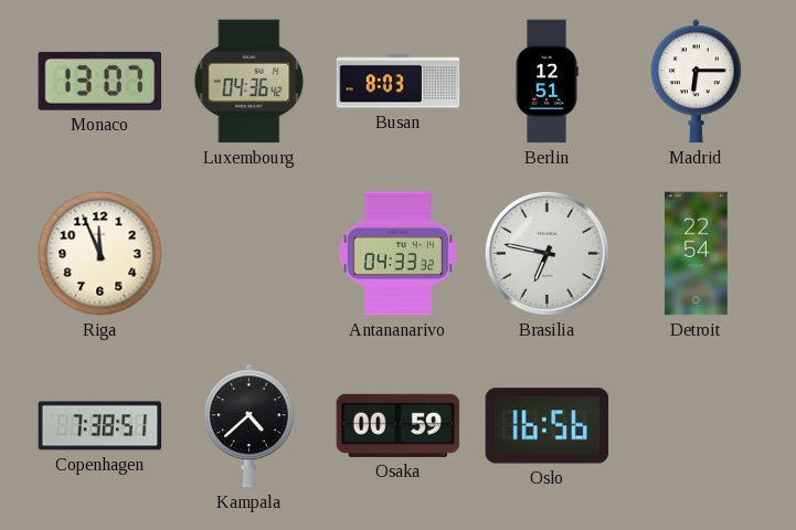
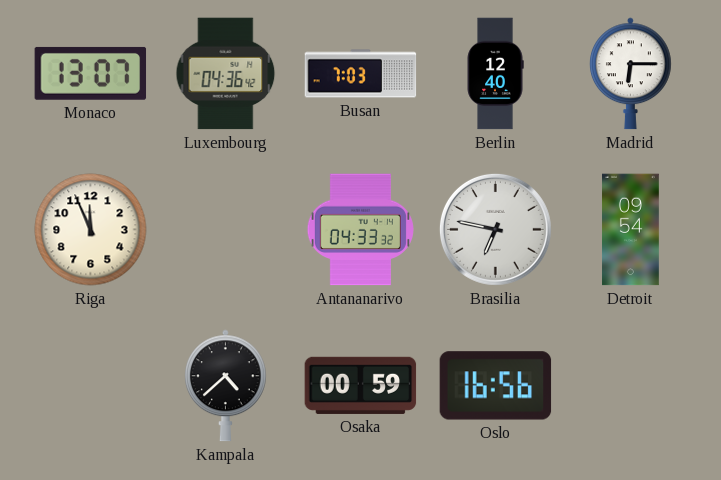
Busan: 8:03 -> 7:03
Berlin: 12:51 -> 12:40
Detroit: 22:54 -> 09:54
Copenhagen: 7:38 -> none
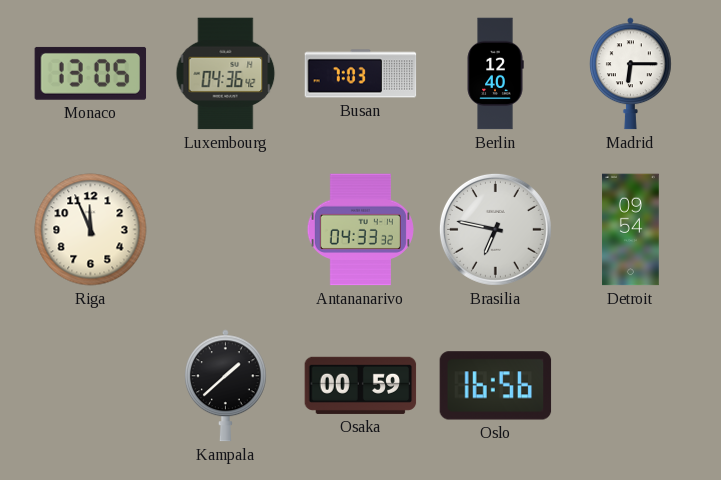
Monaco: 13:07 -> 13:05
Kampala: 4:38 -> 1:38
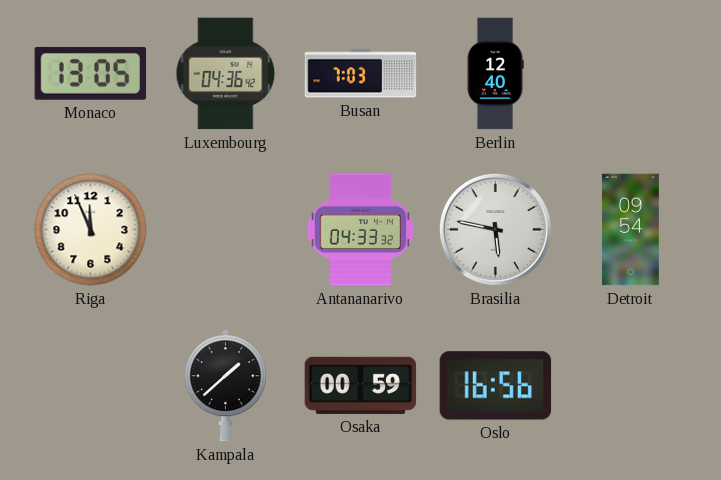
Madrid: 6:15 -> none
Brasilia: 6:47 -> 5:47
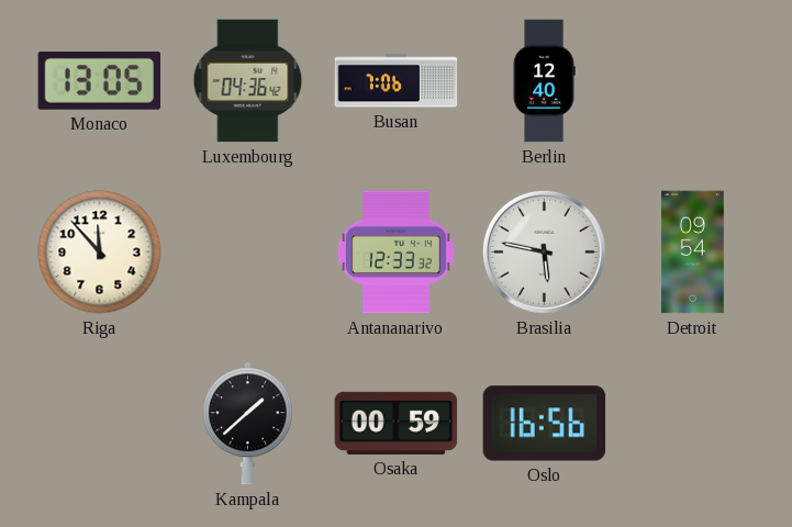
Busan: 7:03 -> 7:06
Riga: 11:56 -> 11:53
Antananarivo: 04:33 -> 12:33
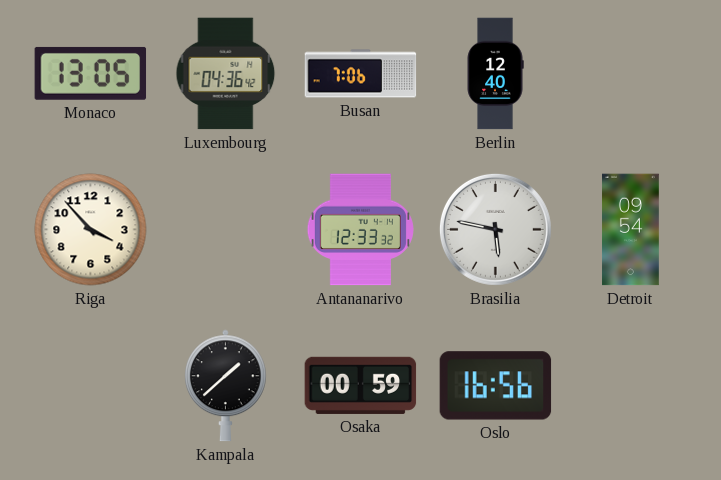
Riga: 11:53 -> 3:53
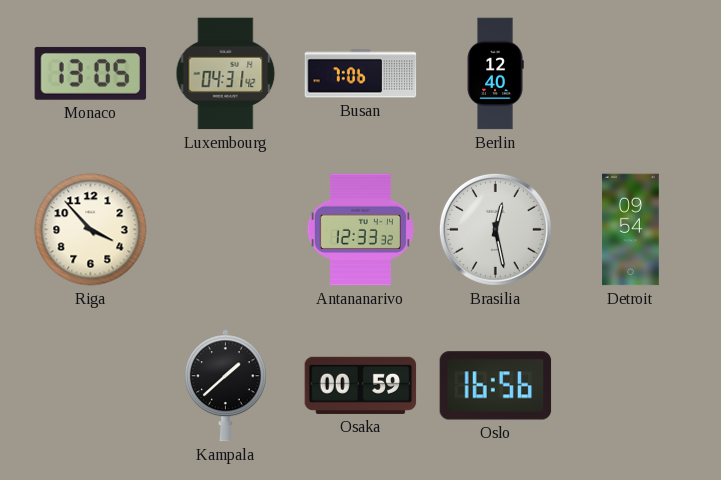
Luxembourg: 04:36 -> 04:31
Brasilia: 5:47 -> 12:28
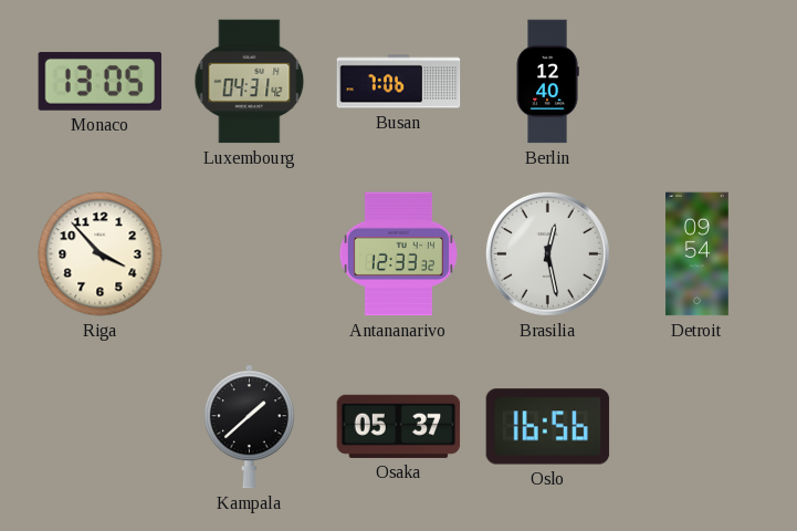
Osaka: 00:59 -> 05:37
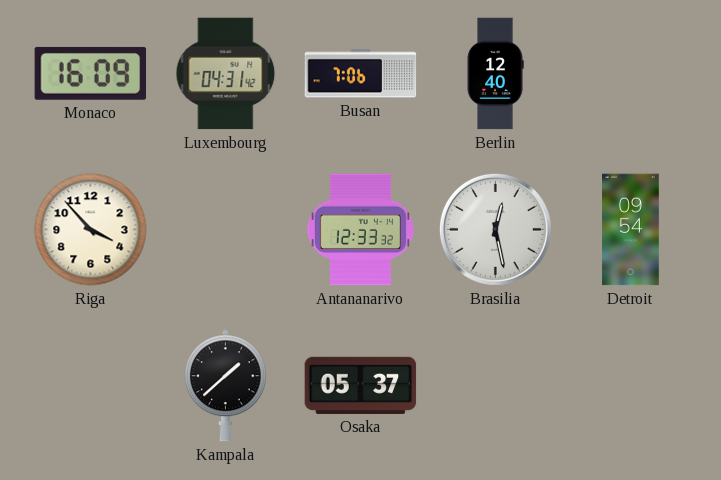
Monaco: 13:05 -> 16:09
Oslo: 16:56 -> none
